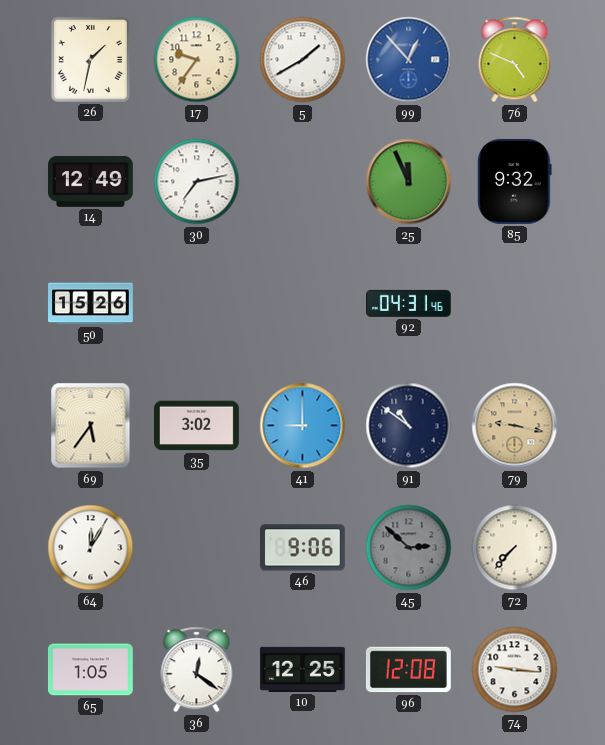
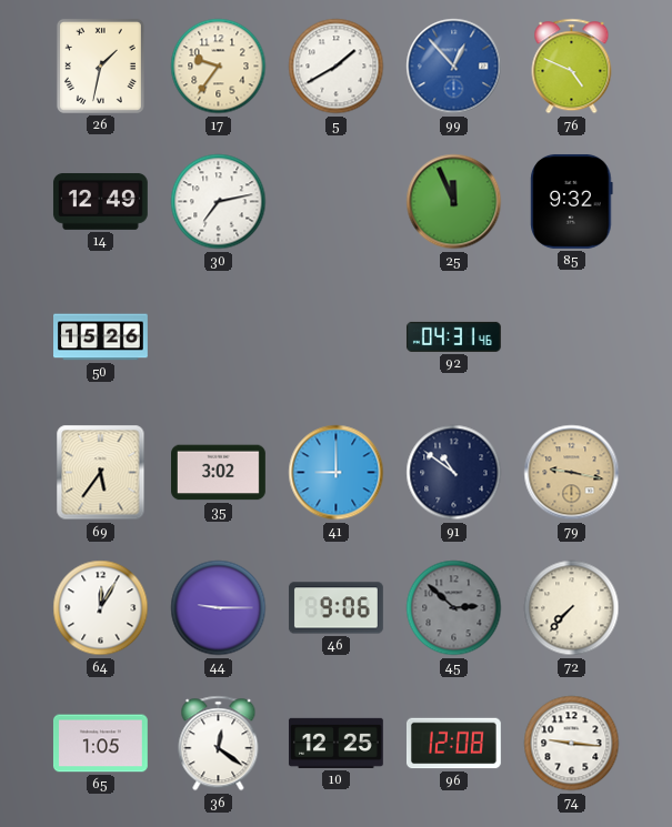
44: none -> 9:15
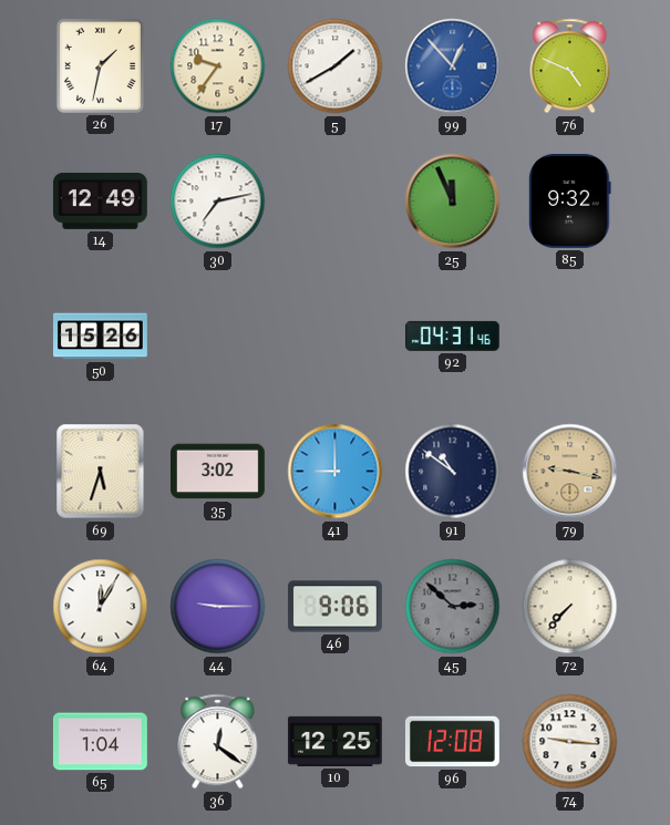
69: 5:36 -> 5:33
65: 1:05 -> 1:04
